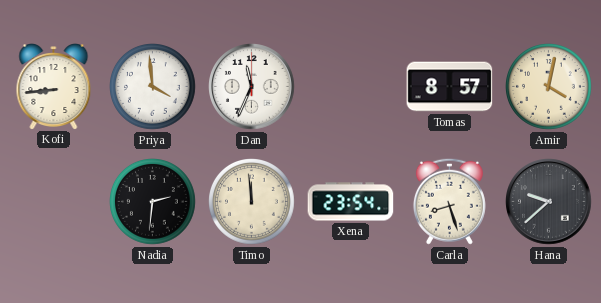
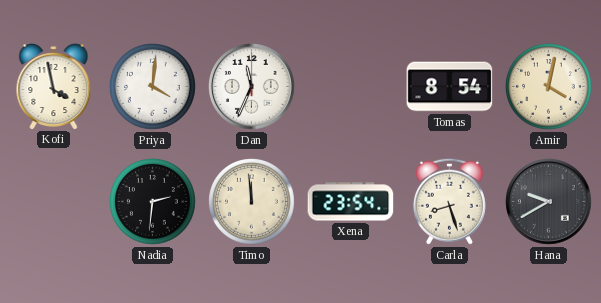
Kofi: 8:44 -> 3:58
Priya: 3:59 -> 4:01
Tomas: 8:57 -> 8:54
Hana: 9:38 -> 9:40
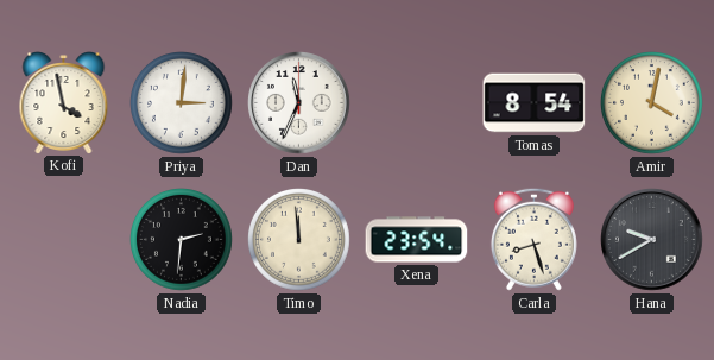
Priya: 4:01 -> 3:01
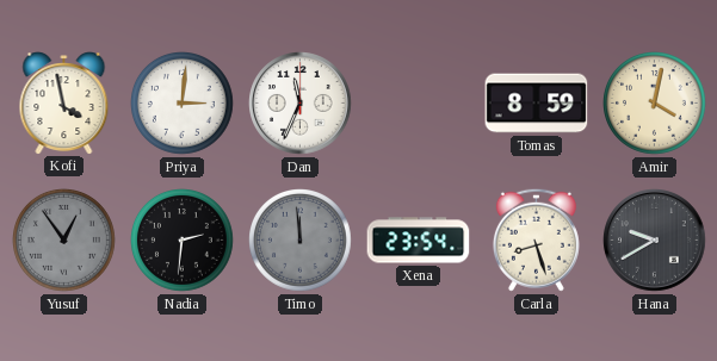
Tomas: 8:54 -> 8:59
Yusuf: none -> 12:54
Timo dial: cream -> grey
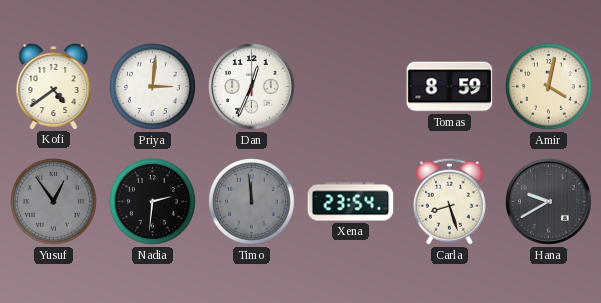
Kofi: 3:58 -> 4:39
Dan: 11:34 -> 12:34
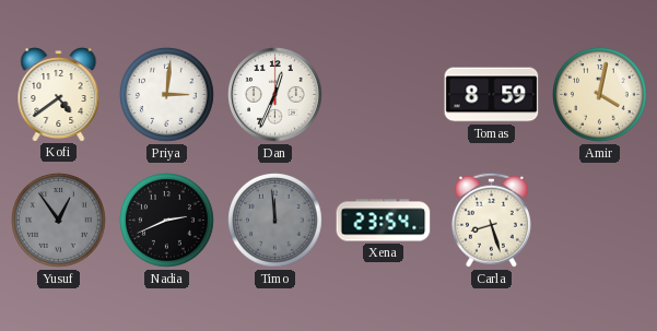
Nadia: 2:31 -> 2:41
Hana: 9:40 -> none
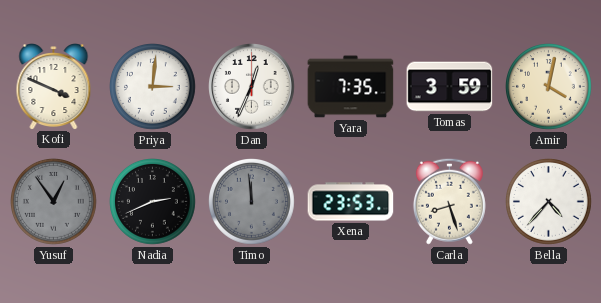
Kofi: 4:39 -> 3:49
Yara: none -> 7:35
Tomas: 8:59 -> 3:59
Xena: 23:54 -> 23:53
Bella: none -> 4:37
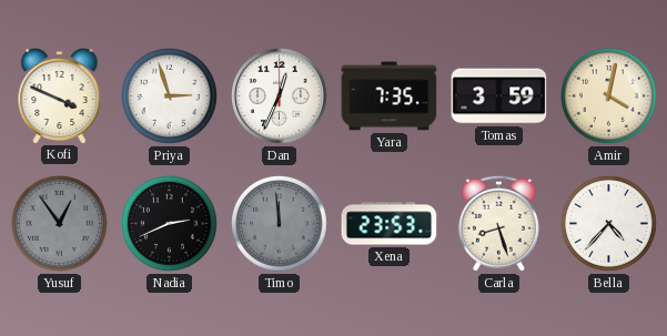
Priya: 3:01 -> 2:57
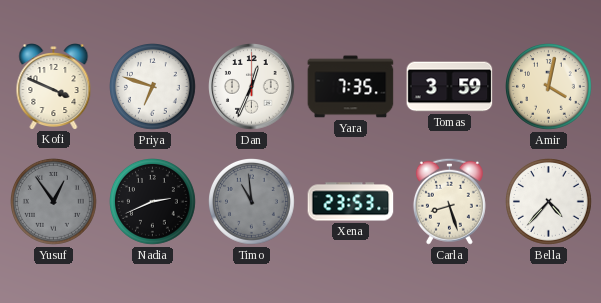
Priya: 2:57 -> 6:48
Timo: 11:59 -> 10:59
